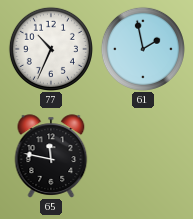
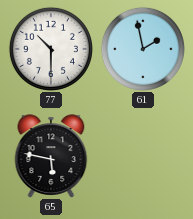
77: 10:34 -> 10:30
65: 11:47 -> 5:47
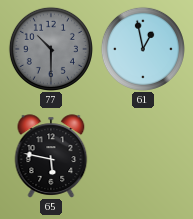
77 dial: white -> grey
61: 1:58 -> 12:58
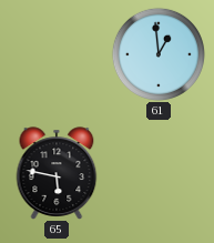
77: 10:30 -> none
61: 12:58 -> 12:59
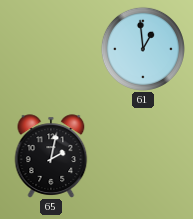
65: 5:47 -> 2:02
